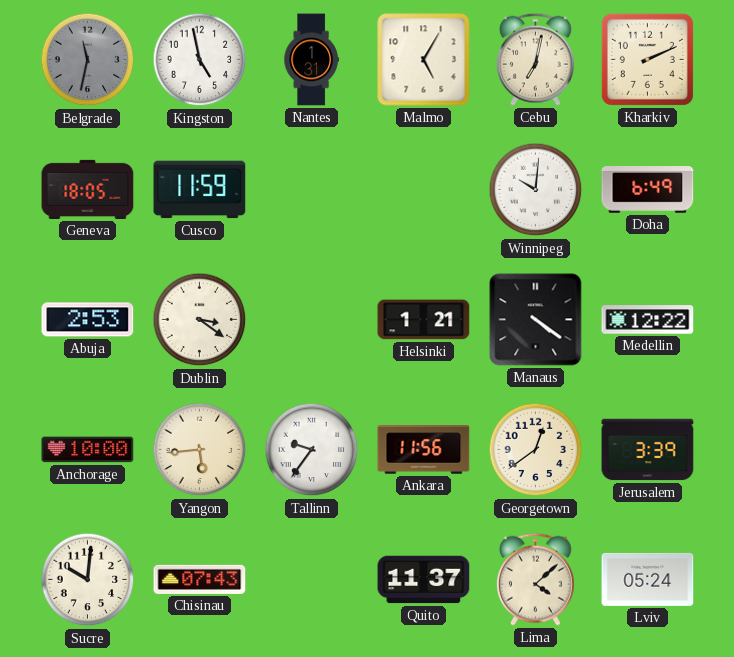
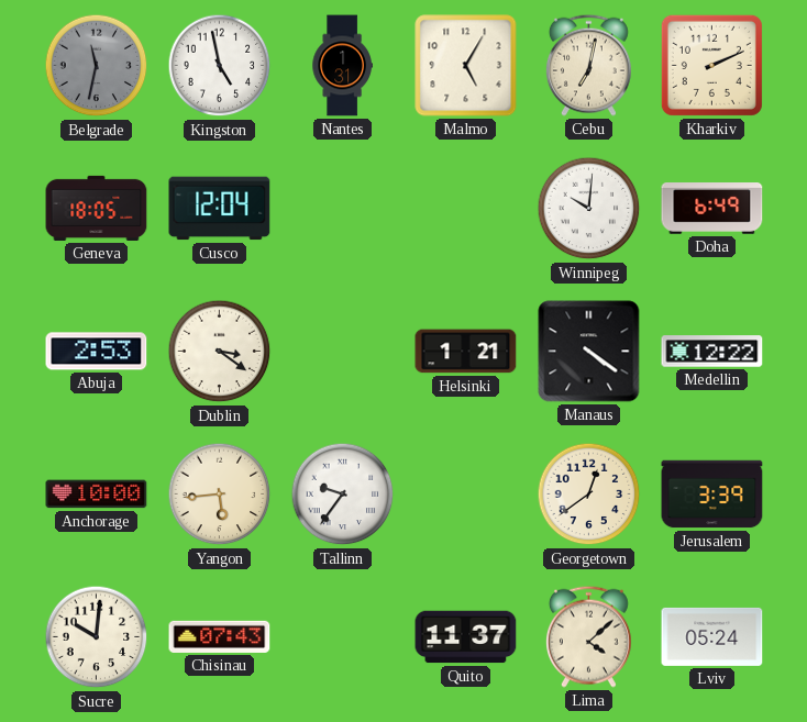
Cusco: 11:59 -> 12:04
Ankara: 11:56 -> none
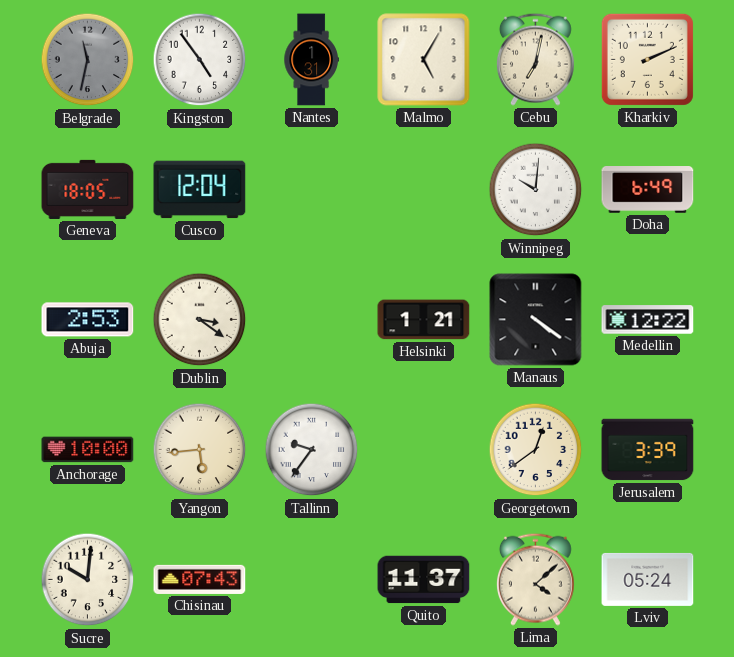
Kingston: 4:58 -> 4:54
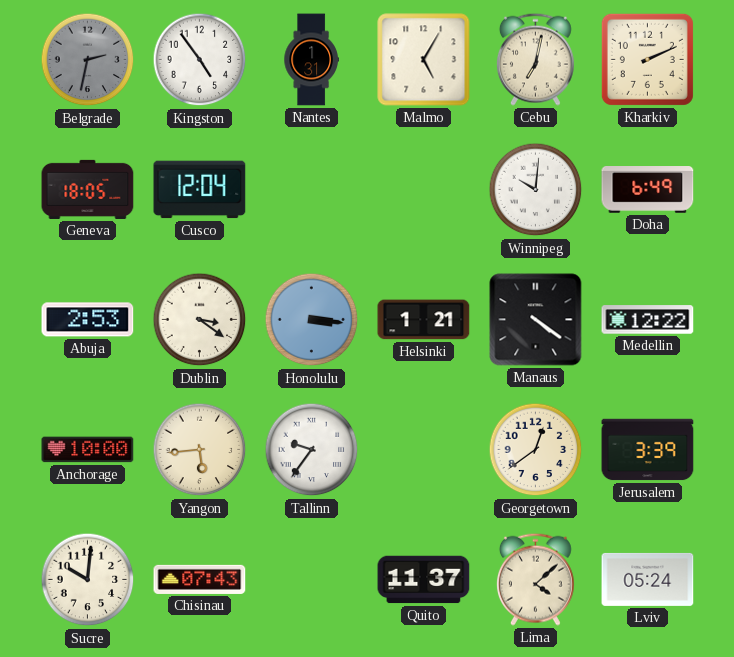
Belgrade: 11:32 -> 2:32
Honolulu: none -> 3:16
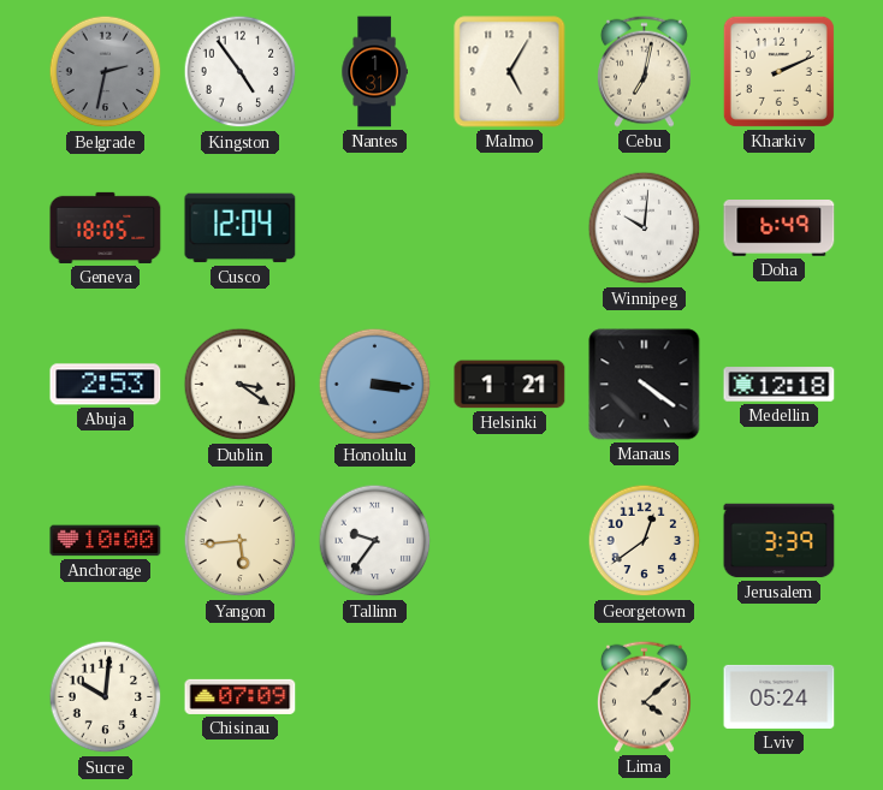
Medellin: 12:22 -> 12:18
Chisinau: 07:43 -> 07:09
Quito: 11:37 -> none
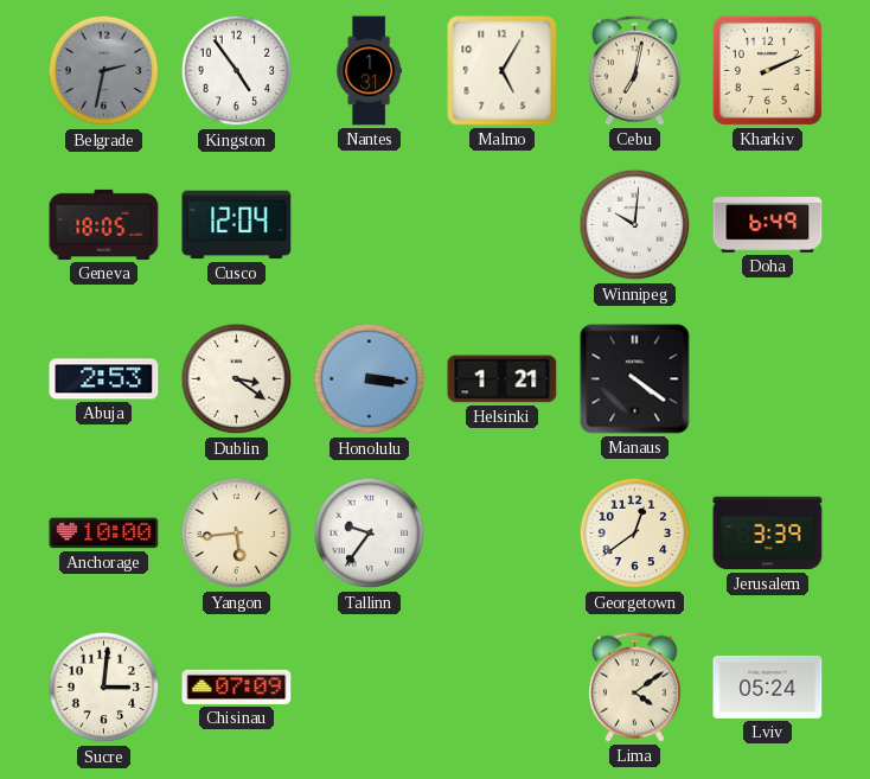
Medellin: 12:18 -> none
Sucre: 10:01 -> 3:01
Lima: 4:08 -> 4:09
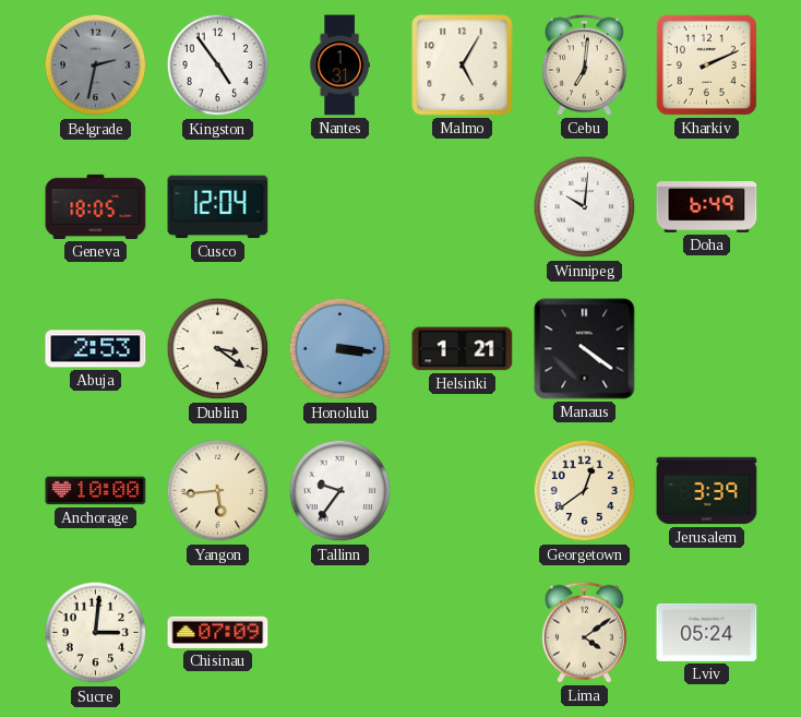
Cebu: 7:02 -> 7:01
